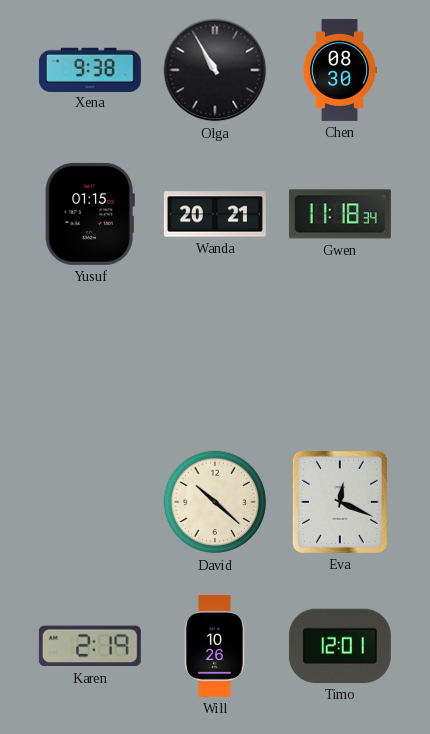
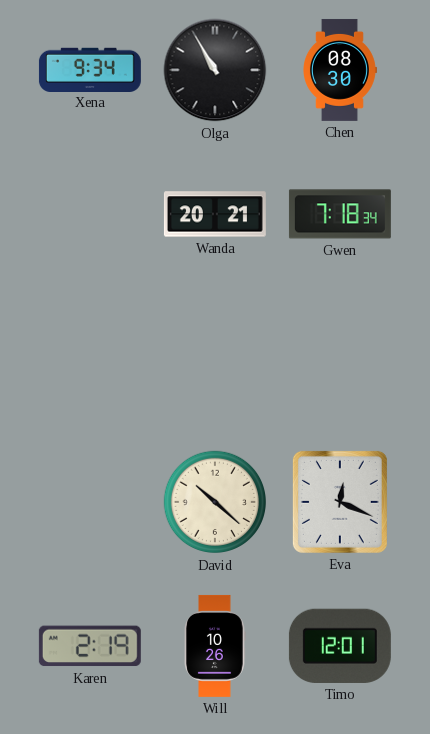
Xena: 9:38 -> 9:34
Yusuf: 01:15 -> none
Gwen: 11:18 -> 7:18
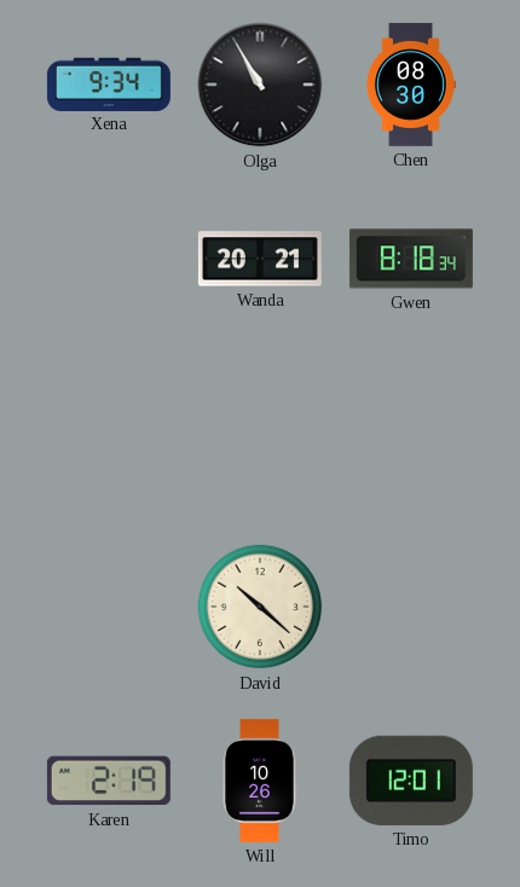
Gwen: 7:18 -> 8:18
Eva: 12:19 -> none
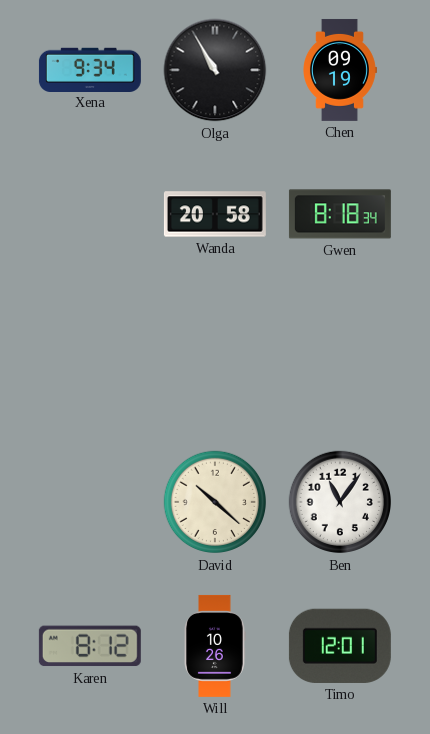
Chen: 08:30 -> 09:19
Wanda: 20:21 -> 20:58
Ben: none -> 11:06
Karen: 2:19 -> 8:12
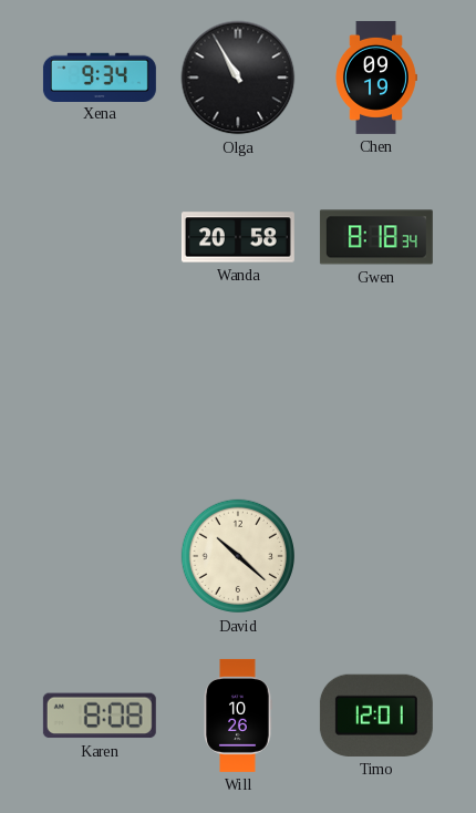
Ben: 11:06 -> none
Karen: 8:12 -> 8:08
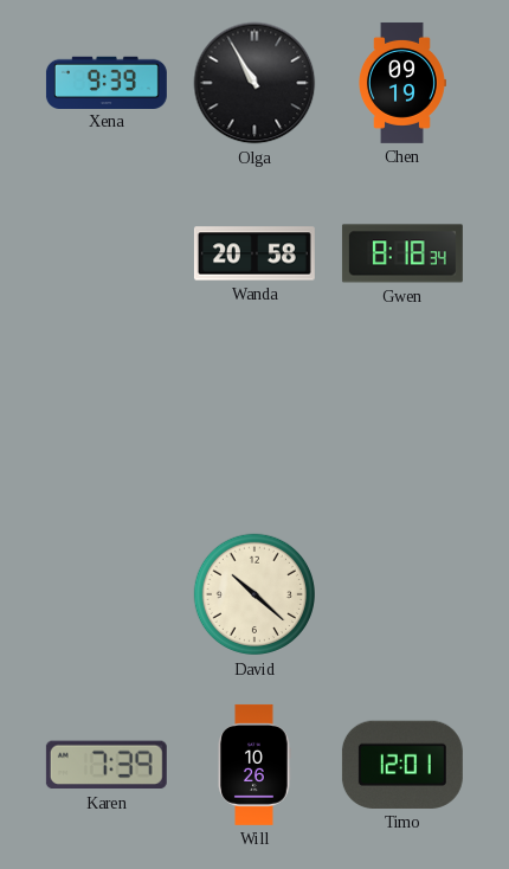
Xena: 9:34 -> 9:39
Karen: 8:08 -> 7:39
